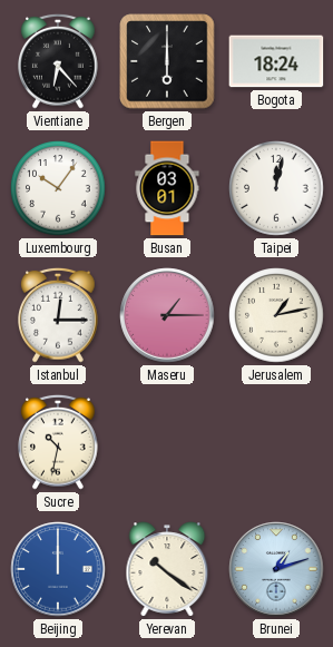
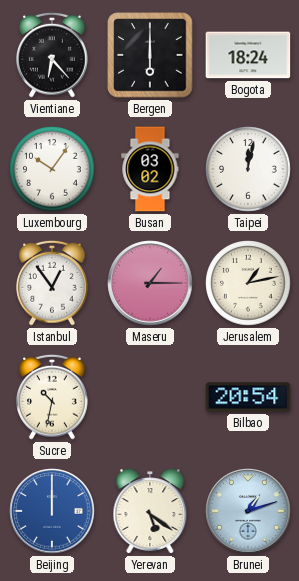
Busan: 03:01 -> 03:02
Istanbul: 12:15 -> 12:54
Bilbao: none -> 20:54
Yerevan: 10:21 -> 5:21
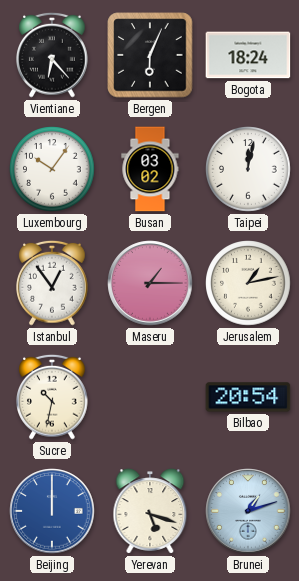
Bergen: 6:00 -> 6:04
Yerevan: 5:21 -> 5:18
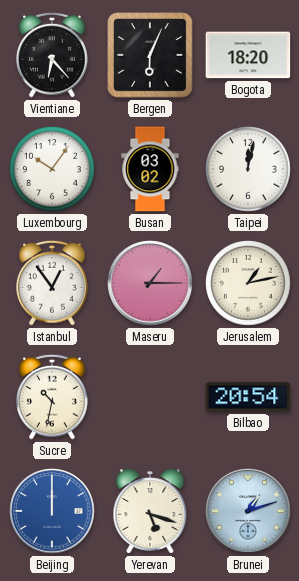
Bogota: 18:24 -> 18:20
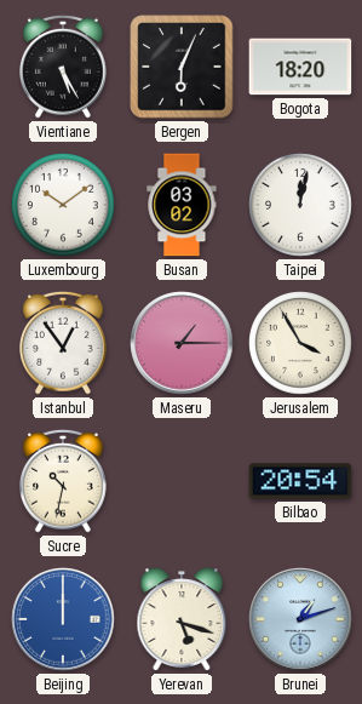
Vientiane: 6:23 -> 5:25
Luxembourg: 10:06 -> 10:09
Jerusalem: 1:13 -> 3:55
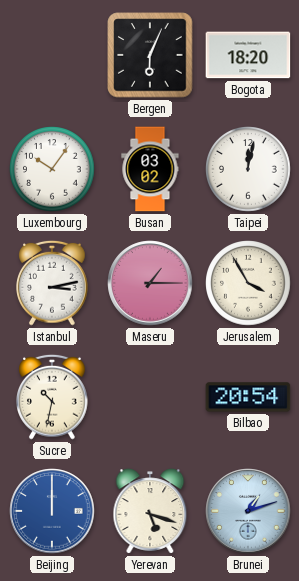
Vientiane: 5:25 -> none
Luxembourg: 10:09 -> 10:06
Istanbul: 12:54 -> 3:13
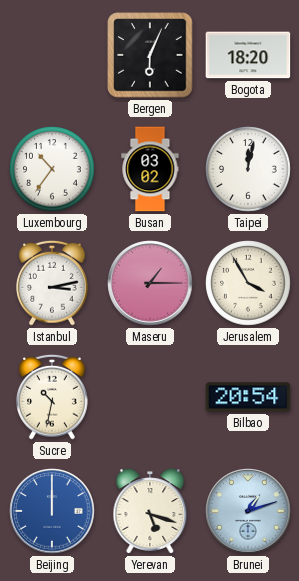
Luxembourg: 10:06 -> 10:36
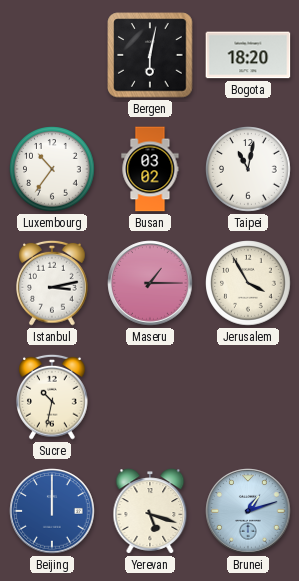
Bergen: 6:04 -> 6:02
Taipei: 12:02 -> 11:02
Bilbao: 20:54 -> none
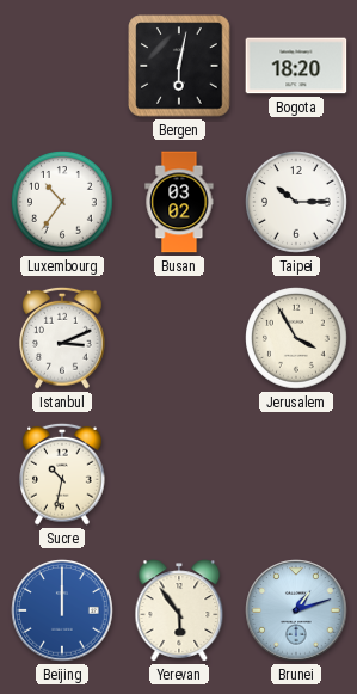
Taipei: 11:02 -> 10:15
Istanbul: 3:13 -> 3:11
Maseru: 1:15 -> none
Yerevan: 5:18 -> 5:54
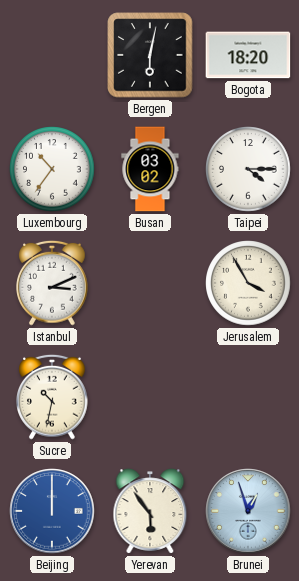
Taipei: 10:15 -> 4:15
Brunei: 1:12 -> 12:57
